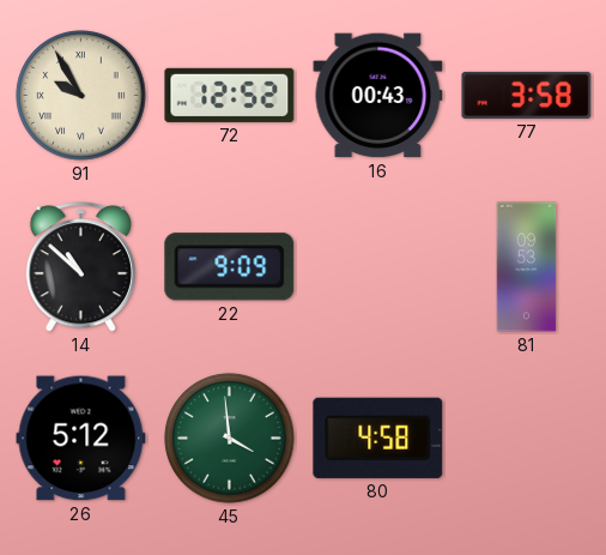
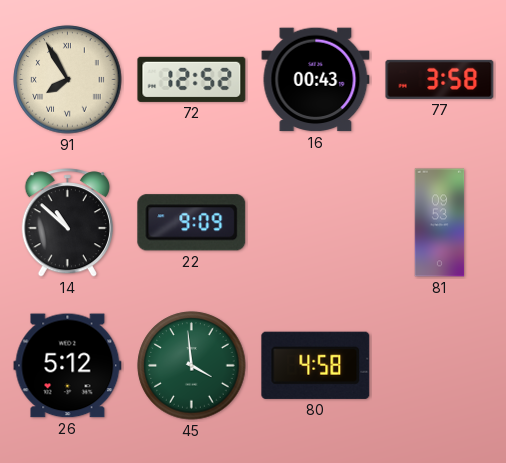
91: 9:55 -> 7:55
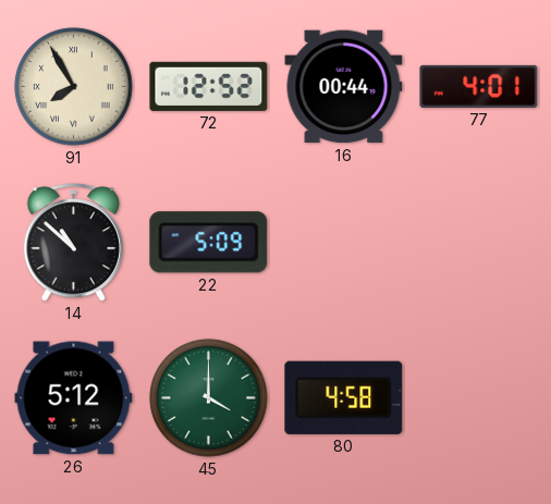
16: 00:43 -> 00:44
77: 3:58 -> 4:01
22: 9:09 -> 5:09
81: 09:53 -> none
45: 3:59 -> 4:00
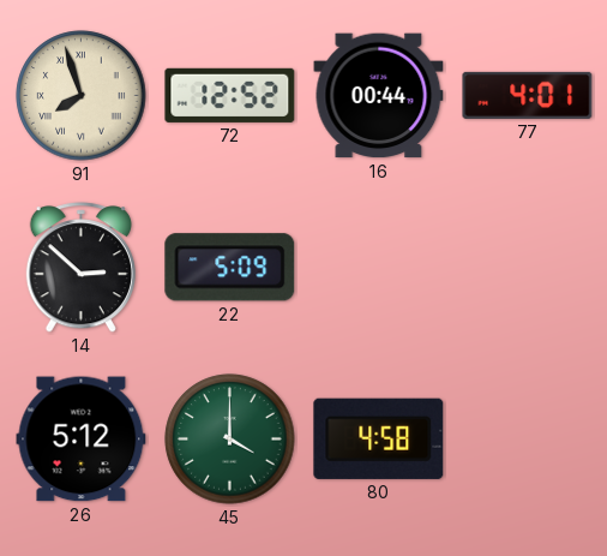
91: 7:55 -> 7:57
14: 10:52 -> 2:52
